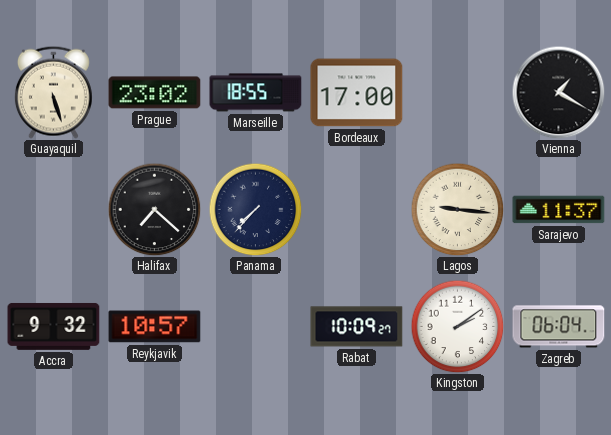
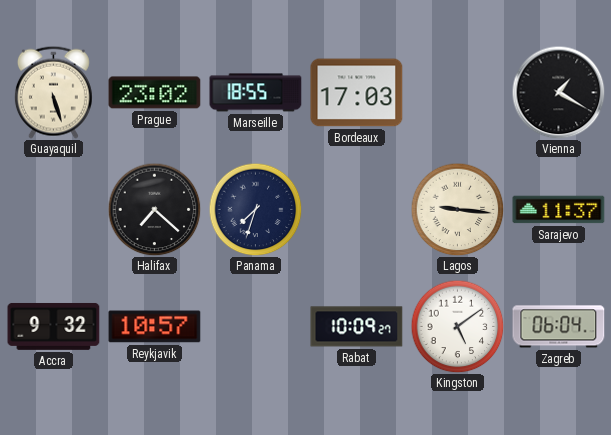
Bordeaux: 17:00 -> 17:03
Panama: 7:37 -> 7:33
Kingston: 2:09 -> 5:09
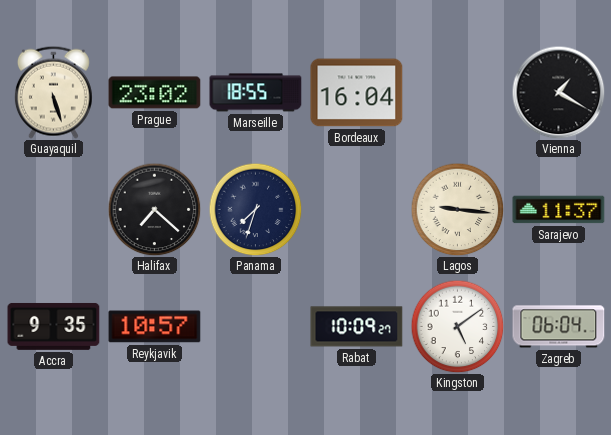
Bordeaux: 17:03 -> 16:04
Accra: 9:32 -> 9:35
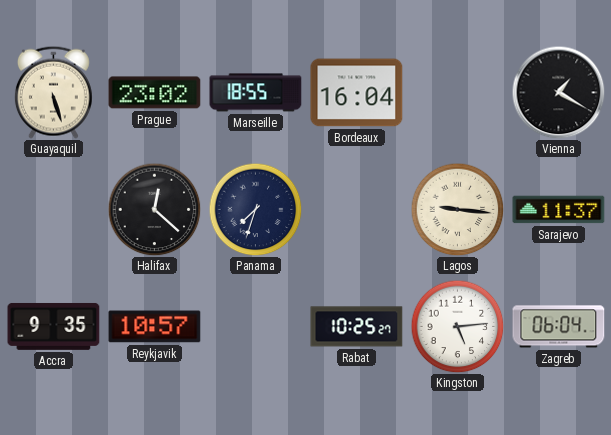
Halifax: 7:22 -> 12:22
Rabat: 10:09 -> 10:25
Kingston: 5:09 -> 5:14
